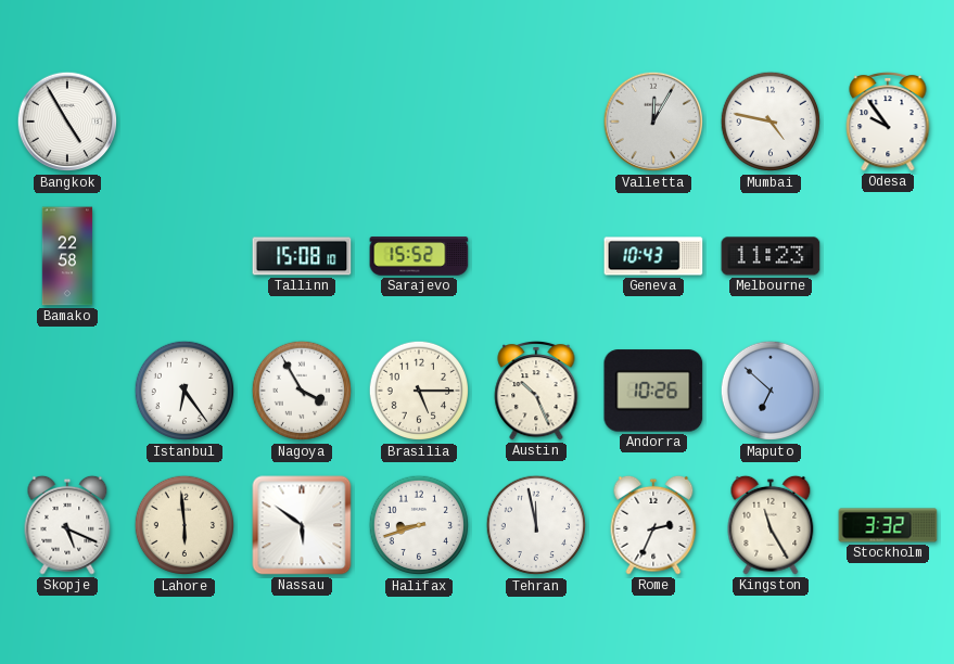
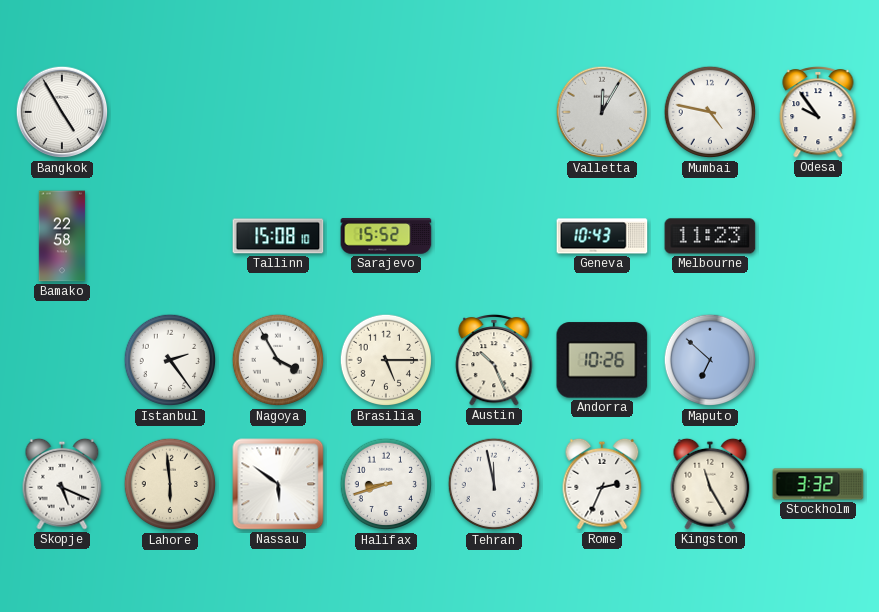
Istanbul: 6:24 -> 2:24
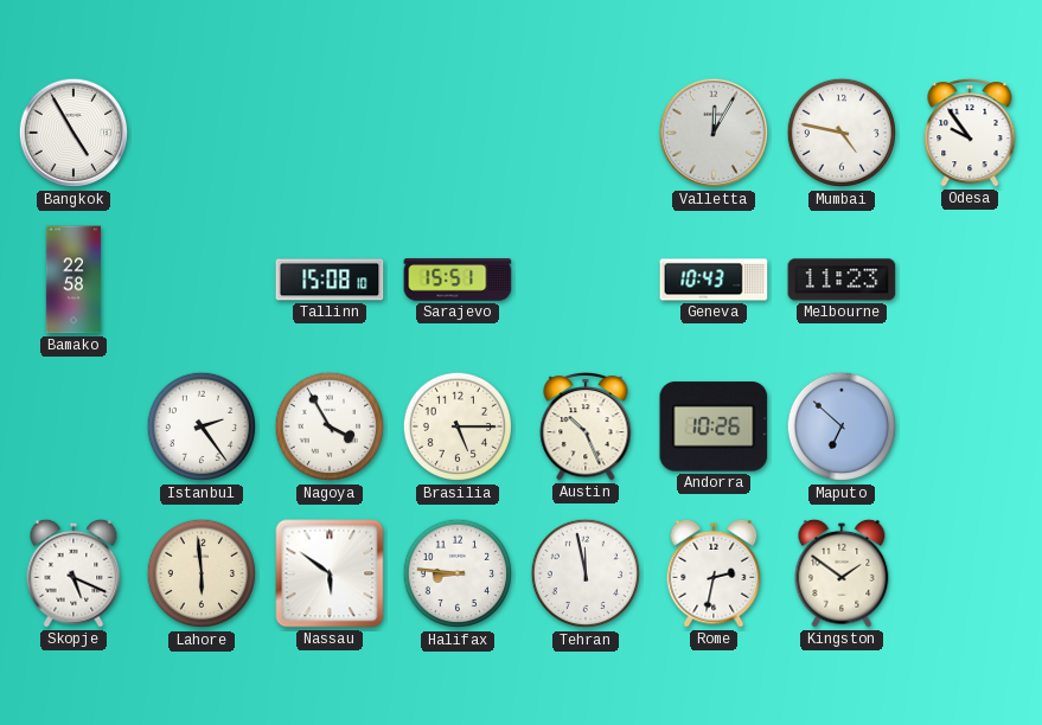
Sarajevo: 15:52 -> 15:51
Halifax: 8:42 -> 8:46
Rome: 2:34 -> 2:32
Kingston: 11:25 -> 1:51
Stockholm: 3:32 -> none
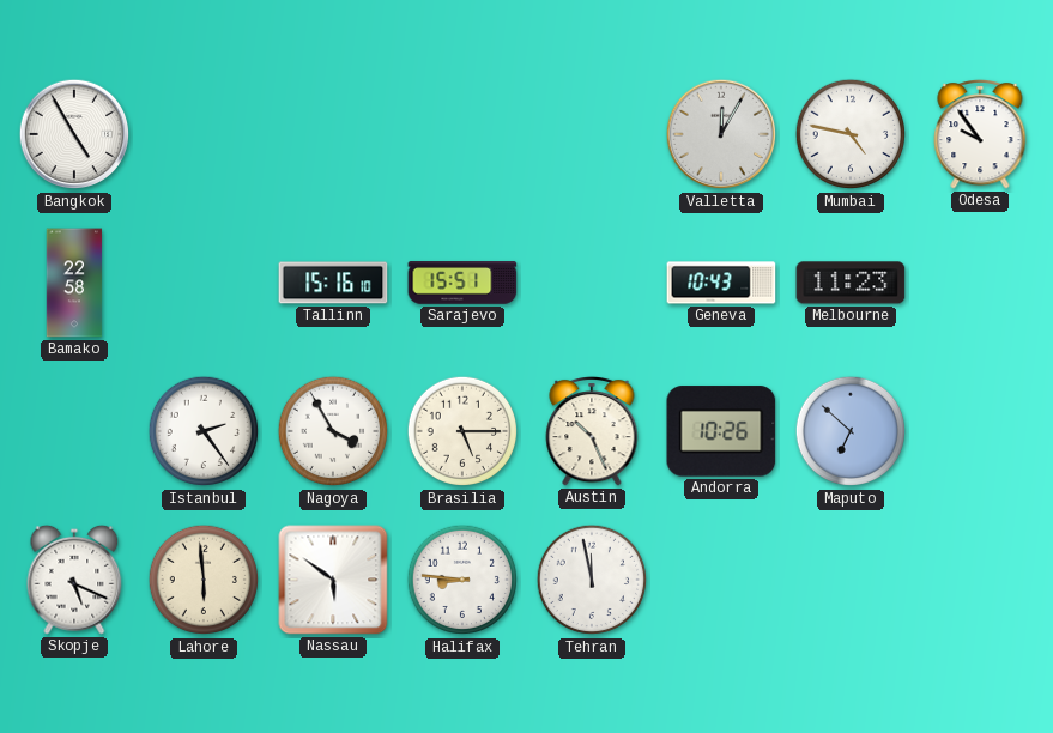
Tallinn: 15:08 -> 15:16
Rome: 2:32 -> none
Kingston: 1:51 -> none
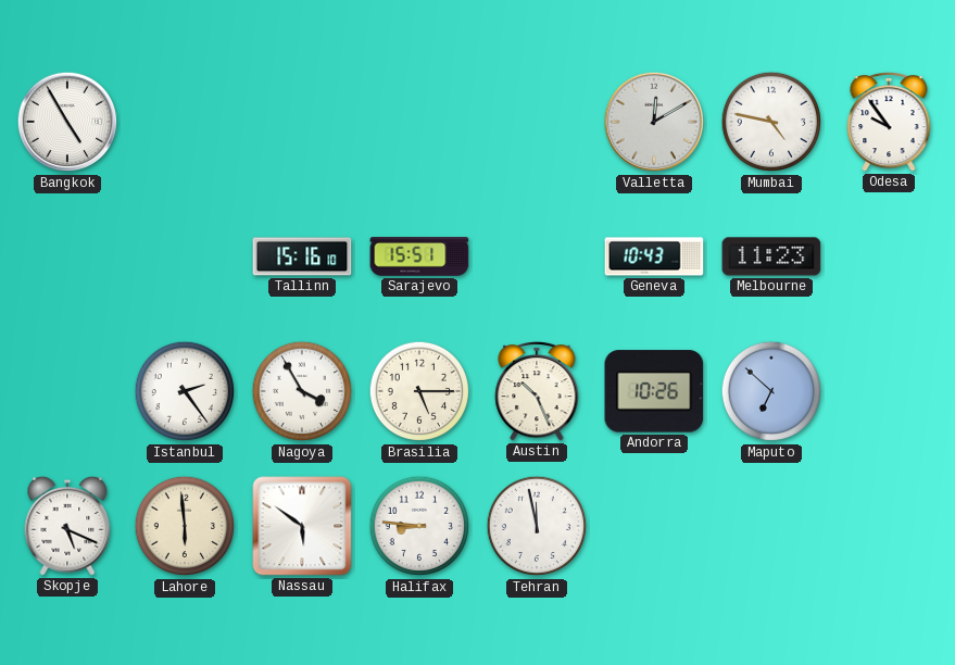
Valletta: 12:05 -> 12:10
Bamako: 22:58 -> none
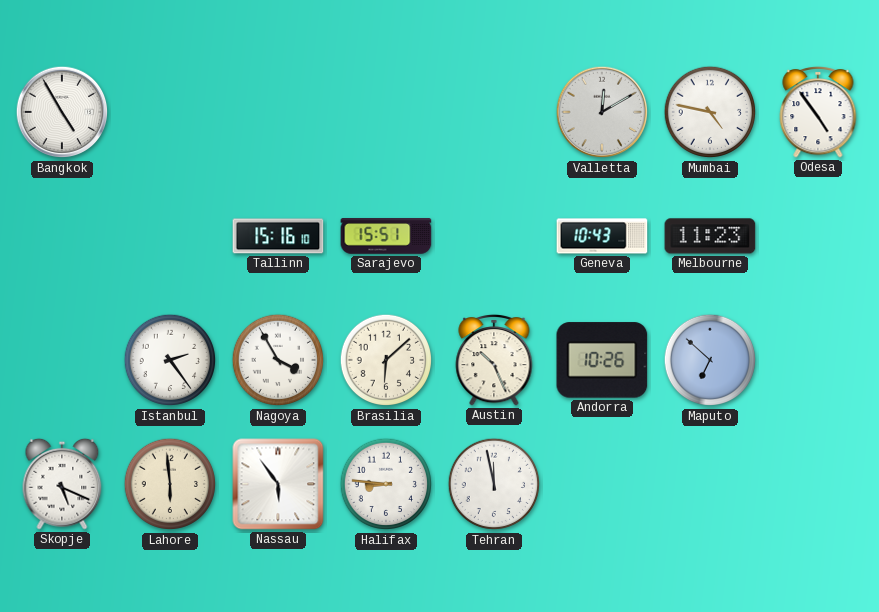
Odesa: 9:54 -> 4:54
Brasilia: 5:15 -> 6:08
Nassau: 5:51 -> 5:54
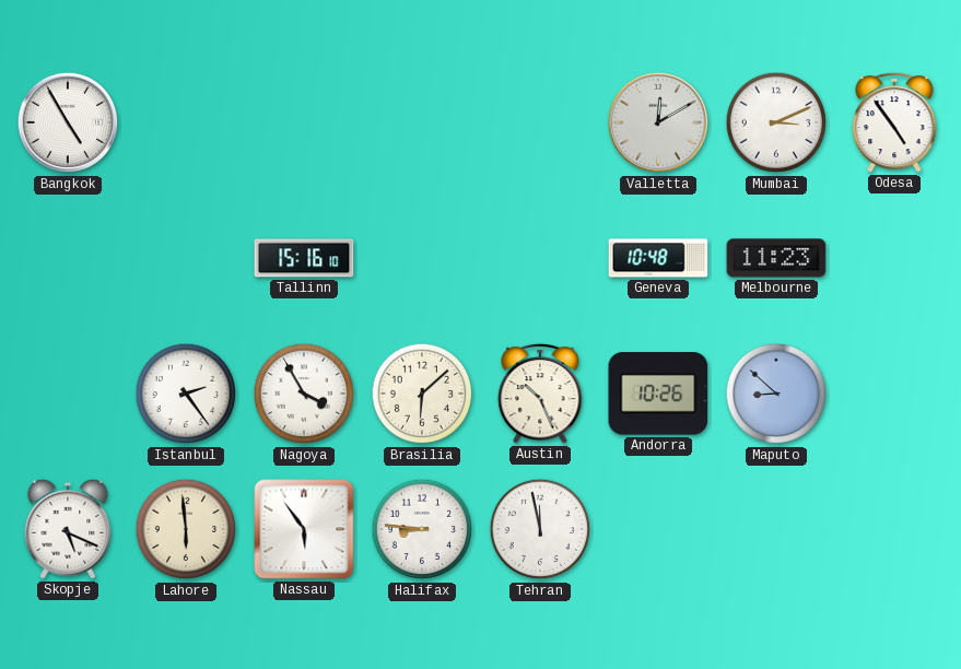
Mumbai: 4:47 -> 3:11
Sarajevo: 15:51 -> none
Geneva: 10:43 -> 10:48
Maputo: 6:52 -> 8:52
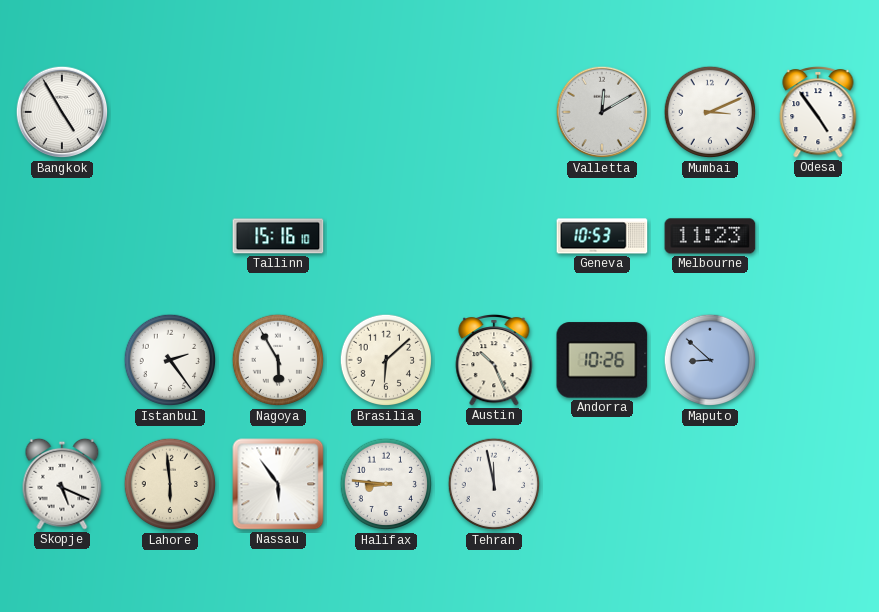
Geneva: 10:48 -> 10:53
Nagoya: 3:55 -> 5:55
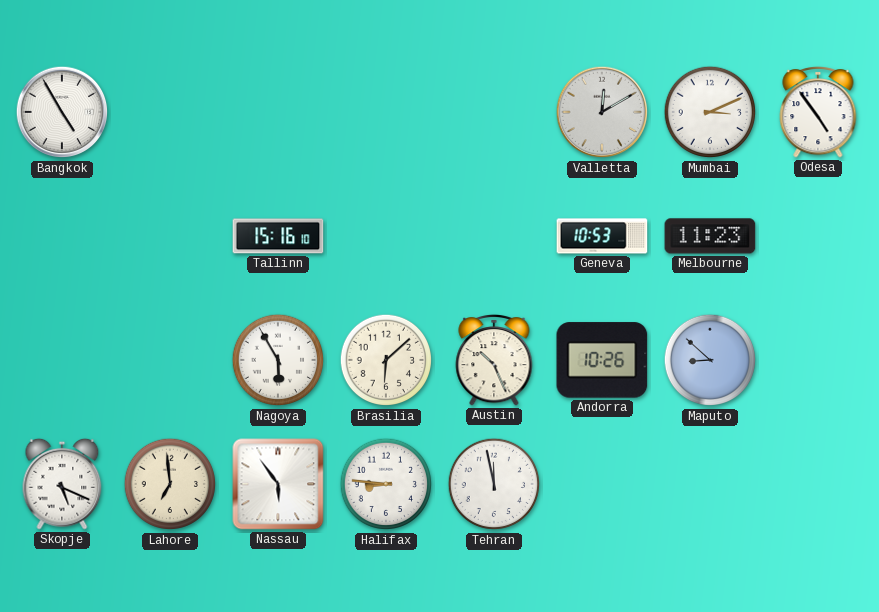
Istanbul: 2:24 -> none
Lahore: 5:59 -> 6:59
